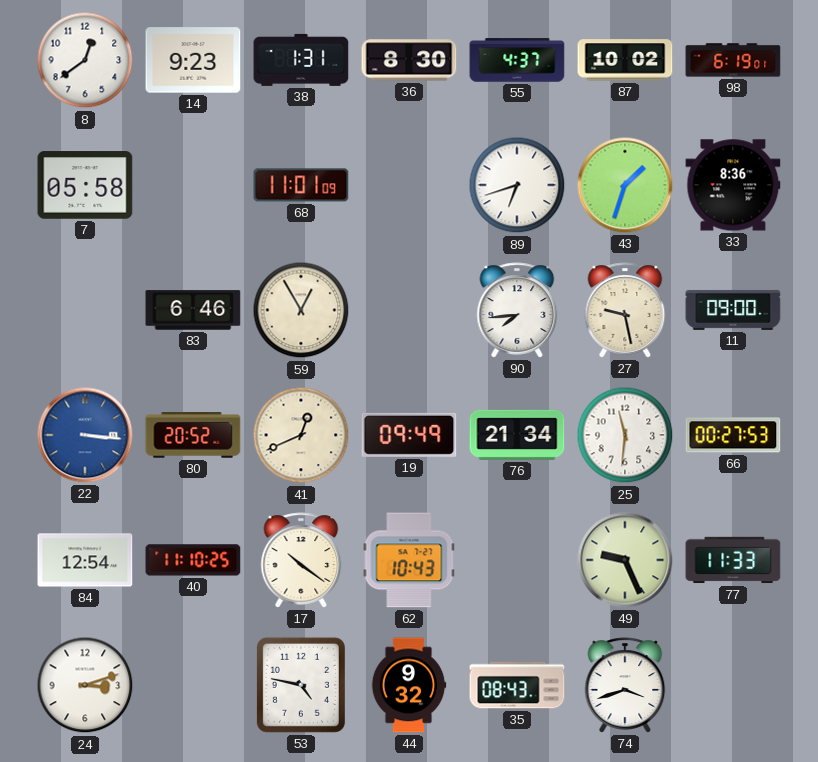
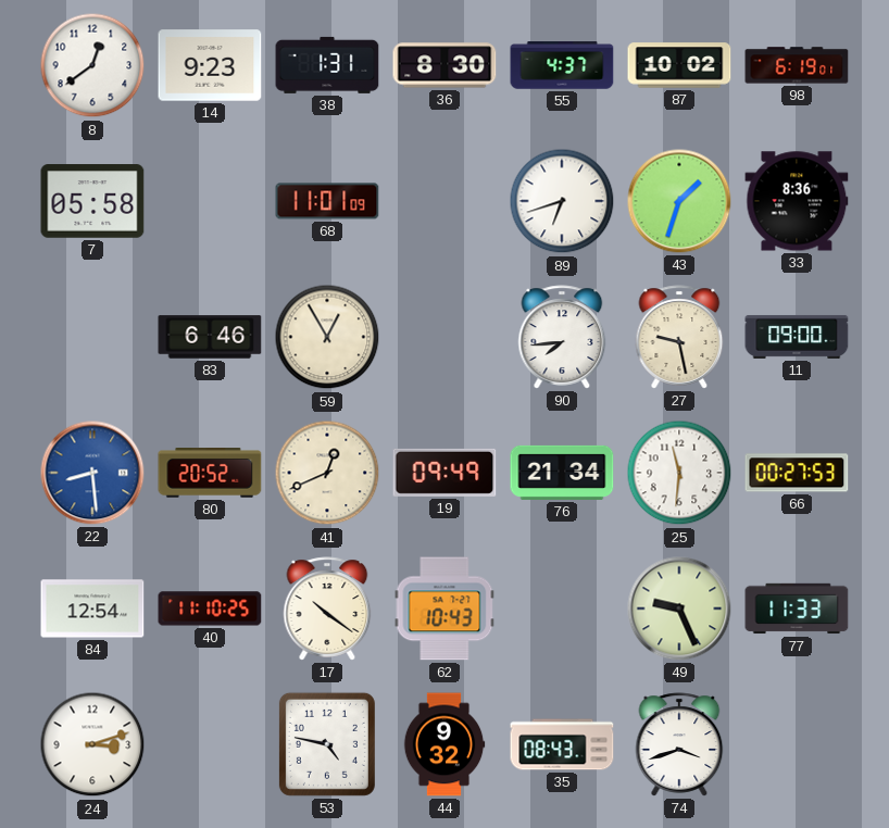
22: 3:16 -> 8:29
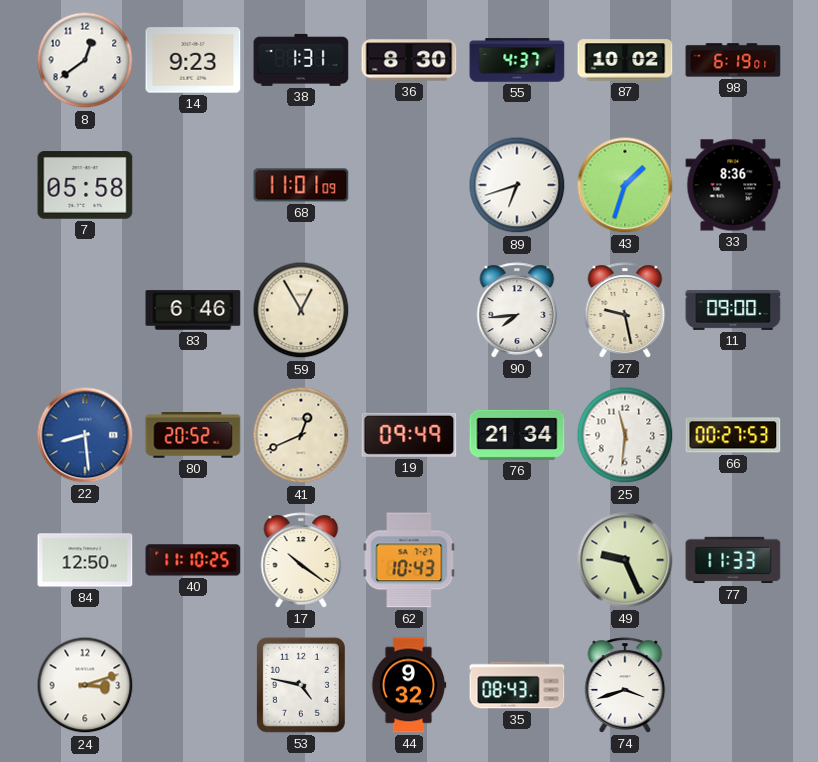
84: 12:54 -> 12:50
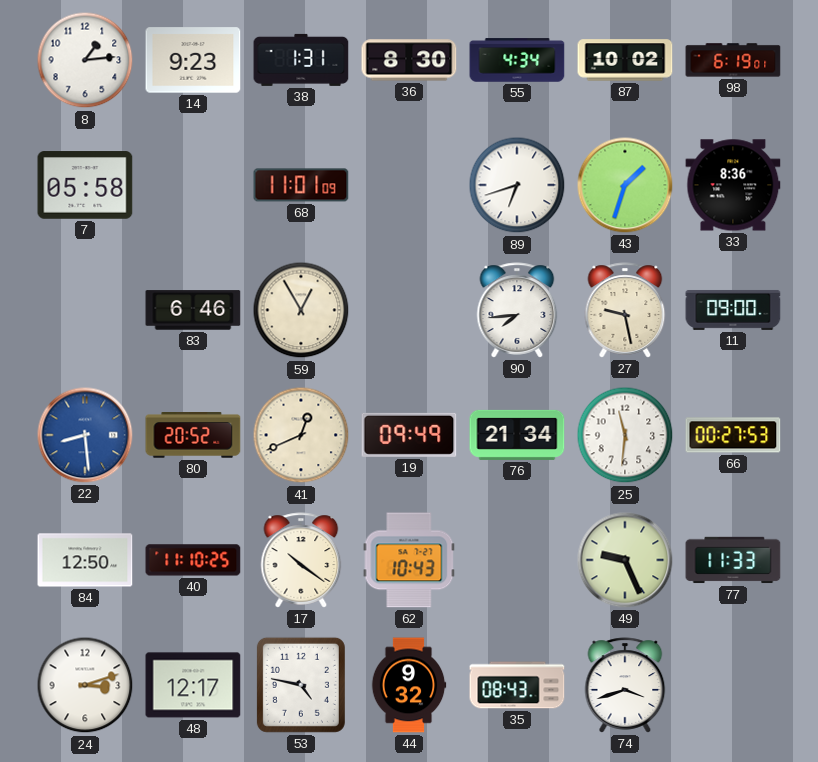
8: 12:39 -> 1:14
55: 4:37 -> 4:34
48: none -> 12:17
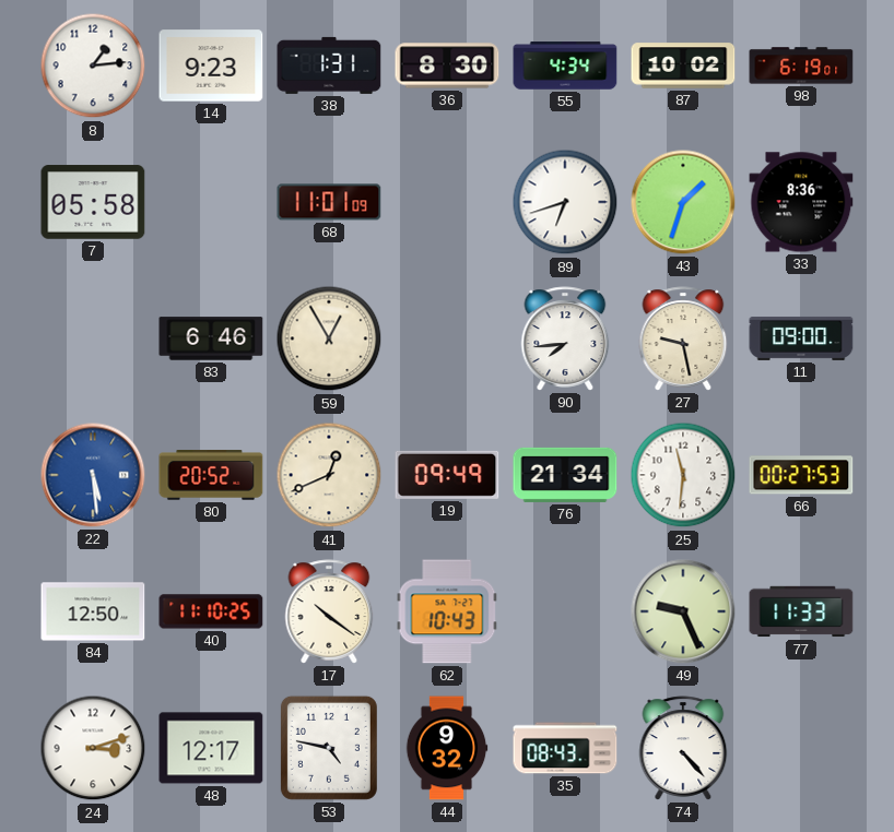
22: 8:29 -> 5:29
74: 3:42 -> 4:23
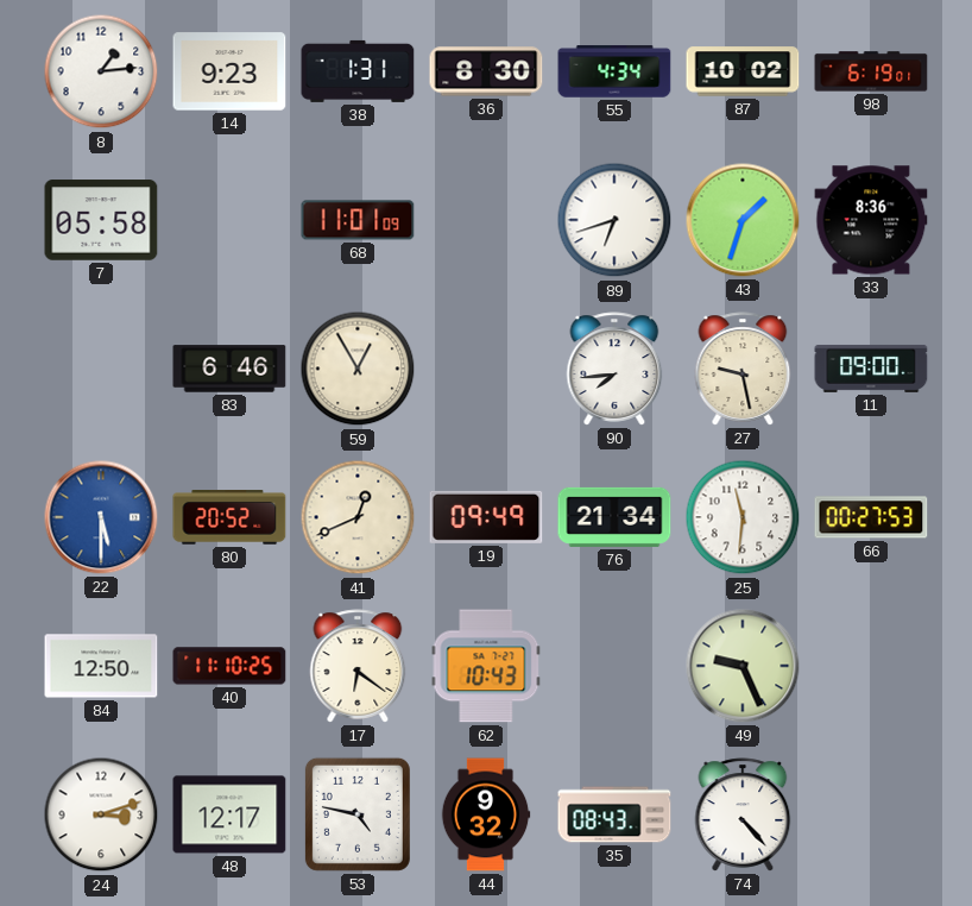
22: 5:29 -> 5:30
17: 10:21 -> 6:21
77: 11:33 -> none
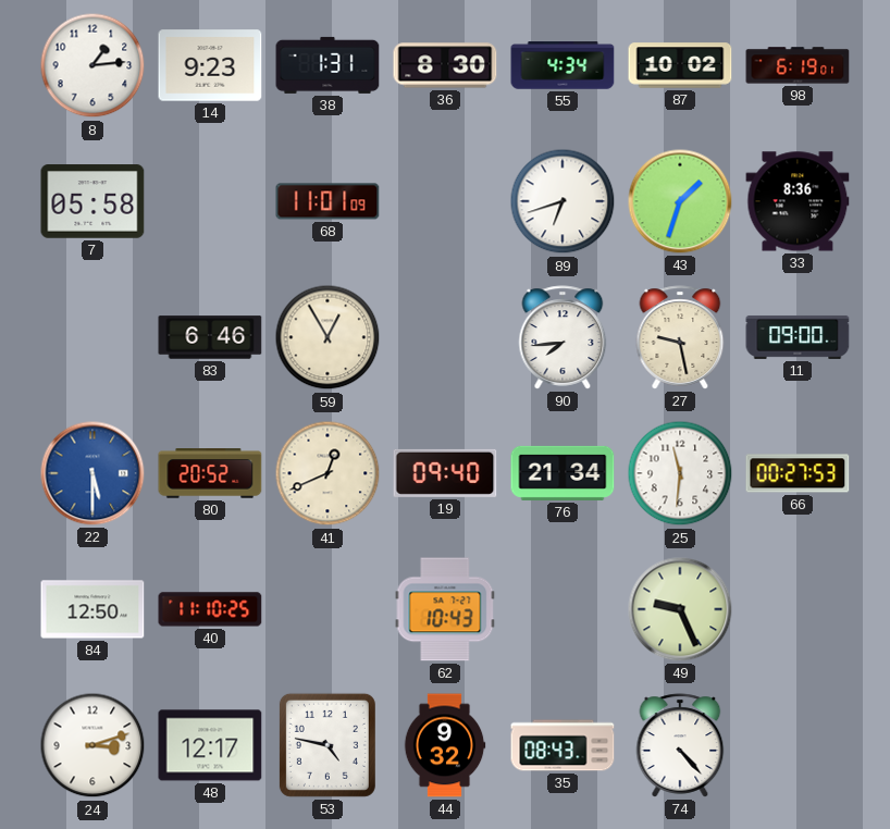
19: 09:49 -> 09:40
17: 6:21 -> none
